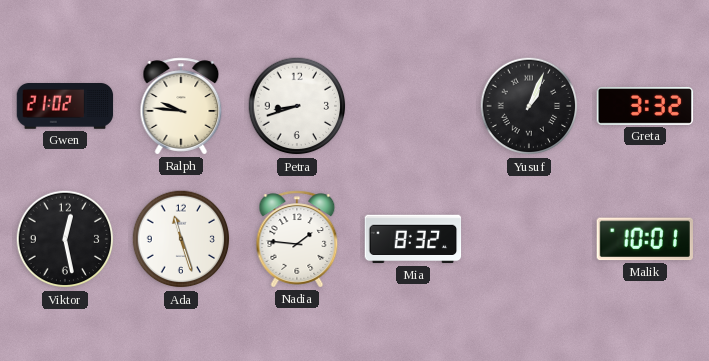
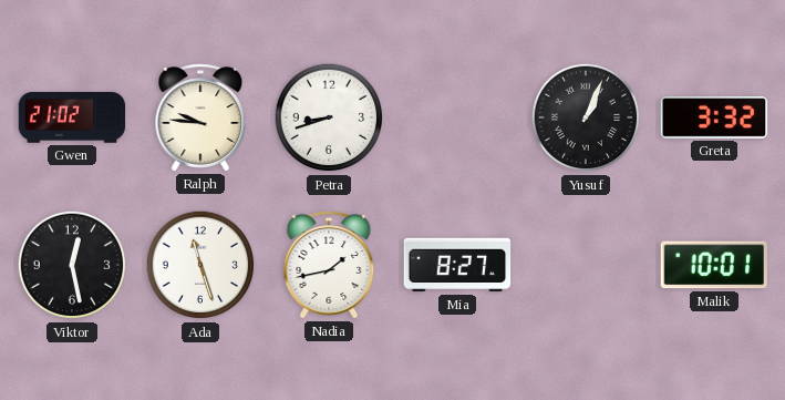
Nadia: 1:46 -> 1:43
Mia: 8:32 -> 8:27
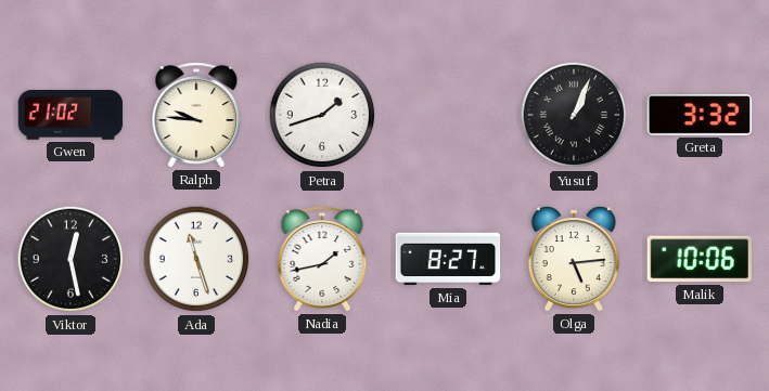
Petra: 8:42 -> 1:42
Olga: none -> 5:14
Malik: 10:01 -> 10:06
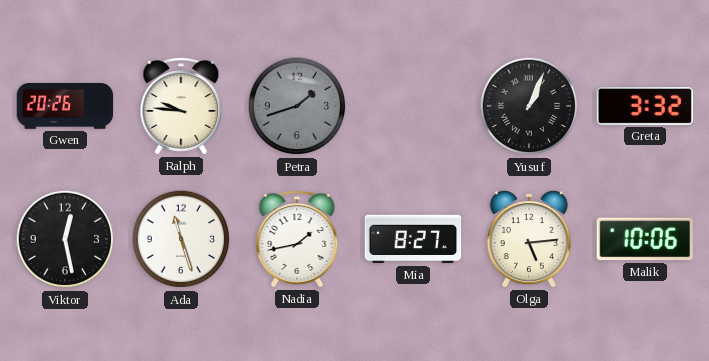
Gwen: 21:02 -> 20:26
Petra dial: white -> grey
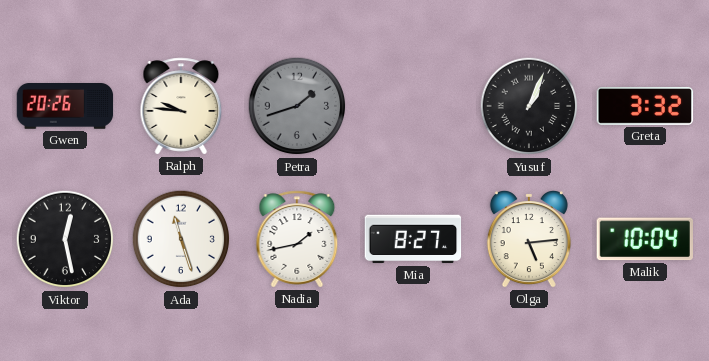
Malik: 10:06 -> 10:04
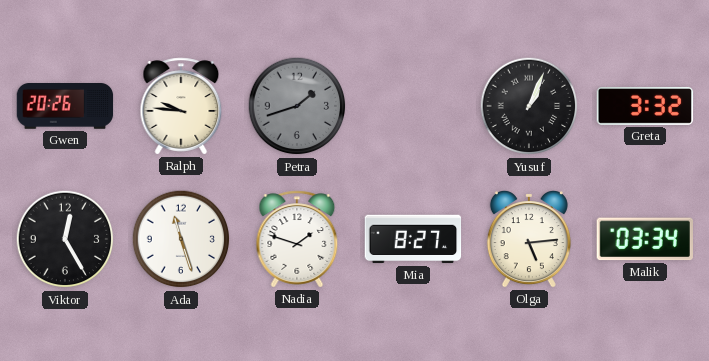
Viktor: 12:28 -> 12:25
Nadia: 1:43 -> 1:48
Malik: 10:04 -> 03:34
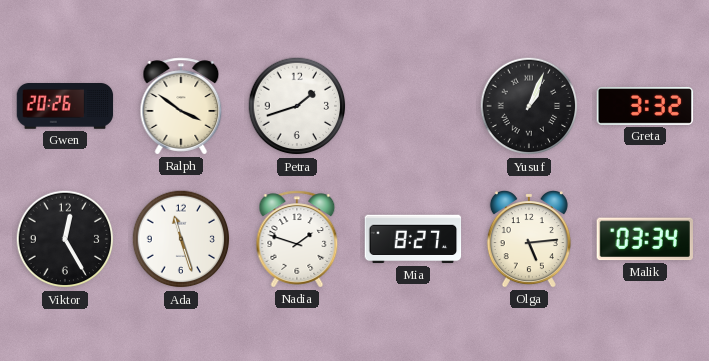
Ralph: 9:46 -> 3:51
Petra dial: grey -> white
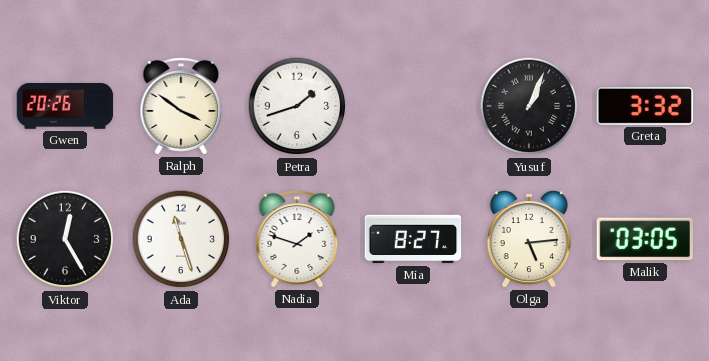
Malik: 03:34 -> 03:05
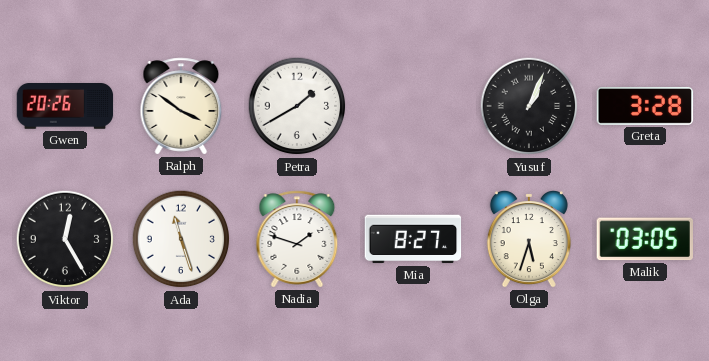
Petra: 1:42 -> 1:40
Greta: 3:32 -> 3:28
Olga: 5:14 -> 5:33
